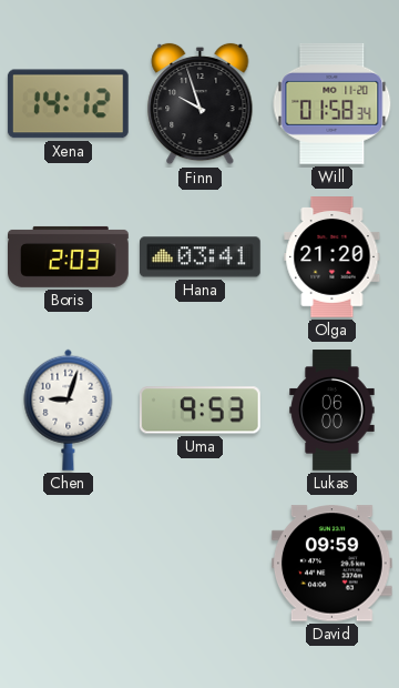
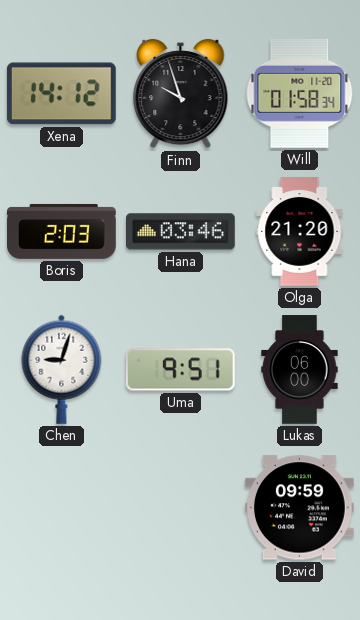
Hana: 03:41 -> 03:46
Uma: 9:53 -> 9:51
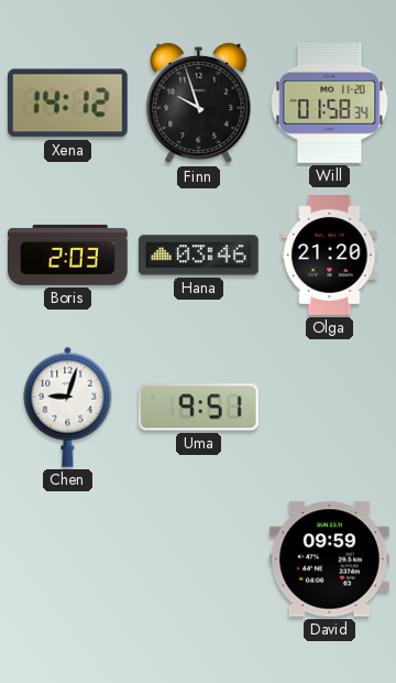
Lukas: 06:00 -> none
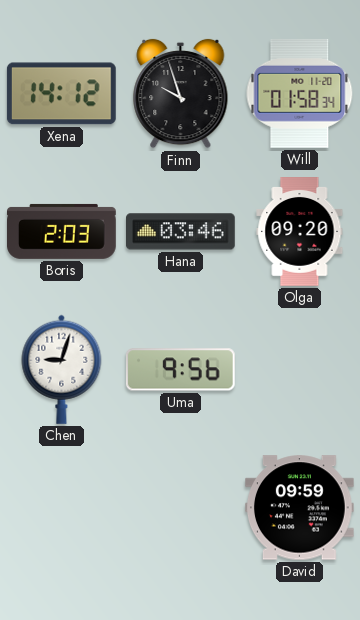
Olga: 21:20 -> 09:20
Uma: 9:51 -> 9:56
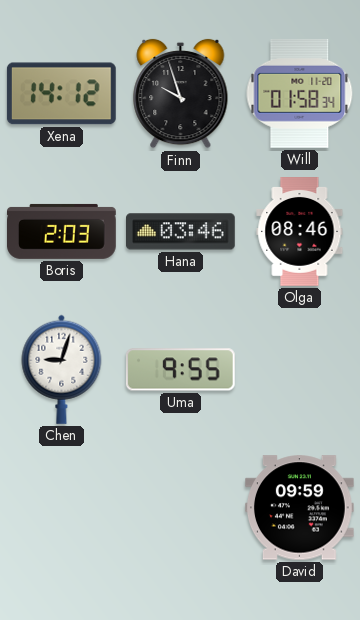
Olga: 09:20 -> 08:46
Uma: 9:56 -> 9:55
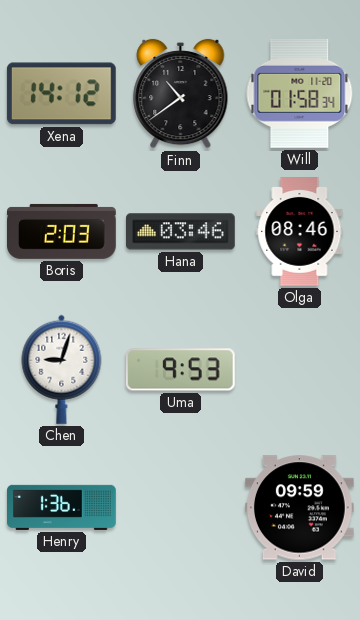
Finn: 9:57 -> 10:39
Uma: 9:55 -> 9:53
Henry: none -> 1:36
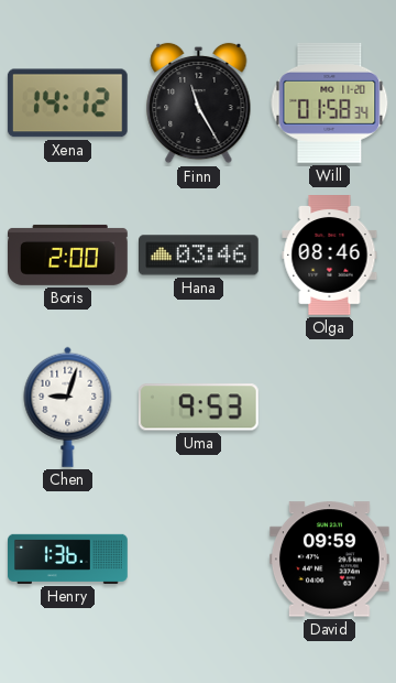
Finn: 10:39 -> 11:25
Boris: 2:03 -> 2:00
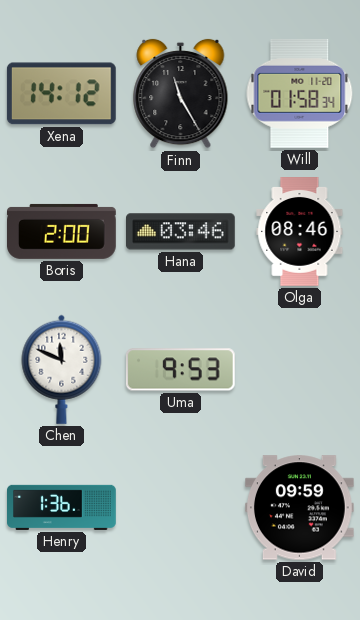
Chen: 9:03 -> 11:49
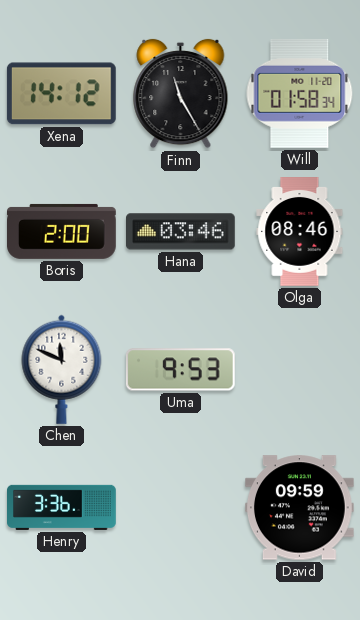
Henry: 1:36 -> 3:36
